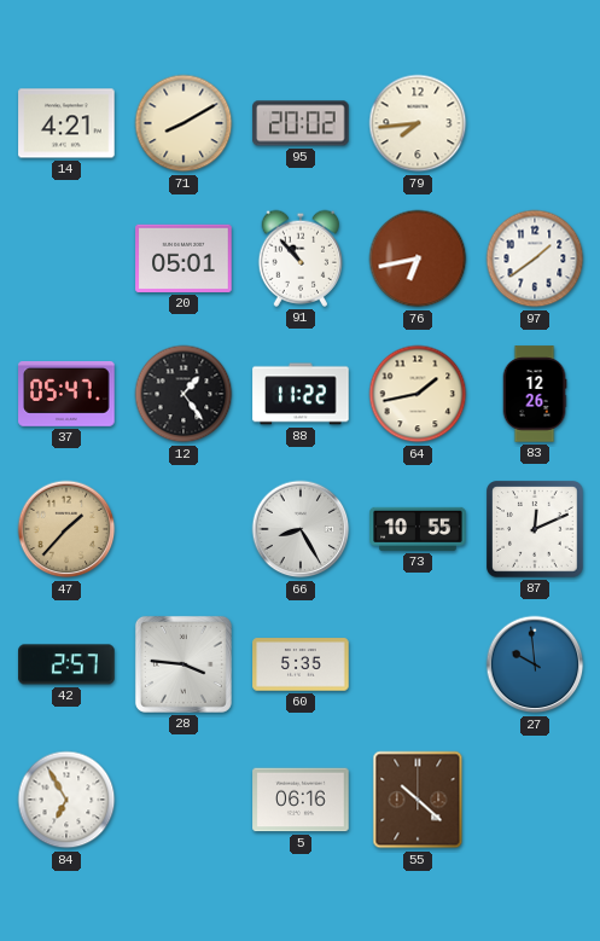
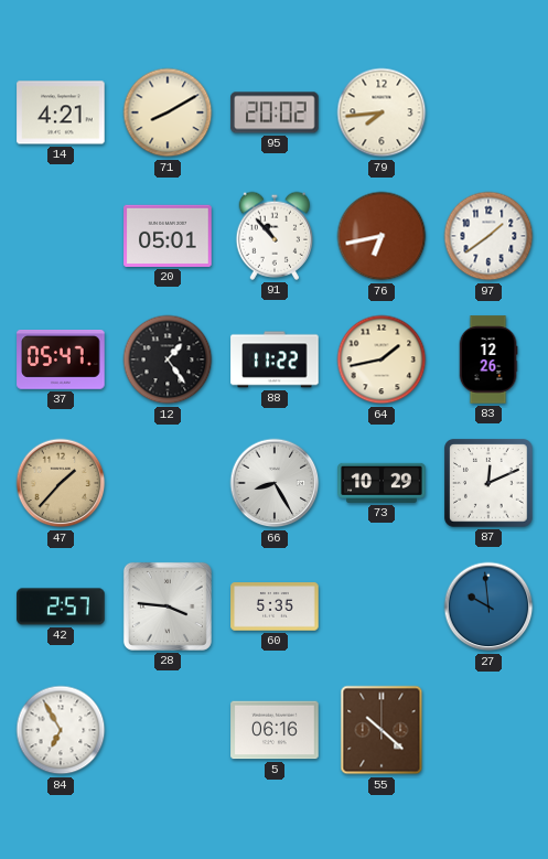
73: 10:55 -> 10:29
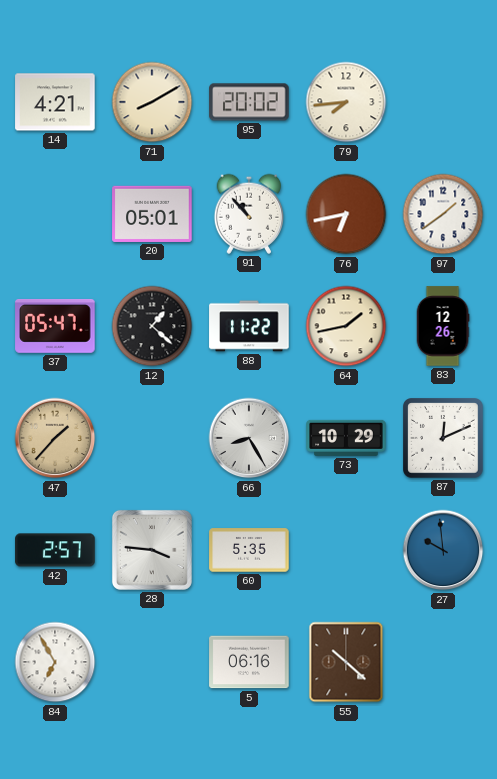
12: 1:24 -> 1:22
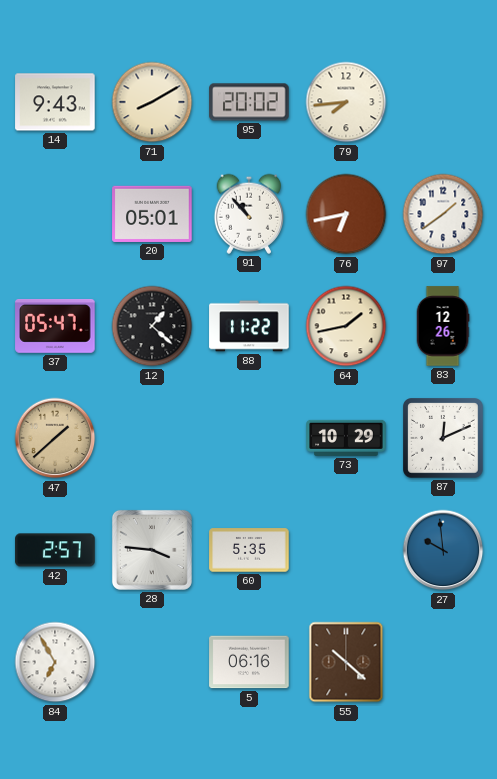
14: 4:21 -> 9:43
47: 1:37 -> 1:38
66: 8:25 -> none
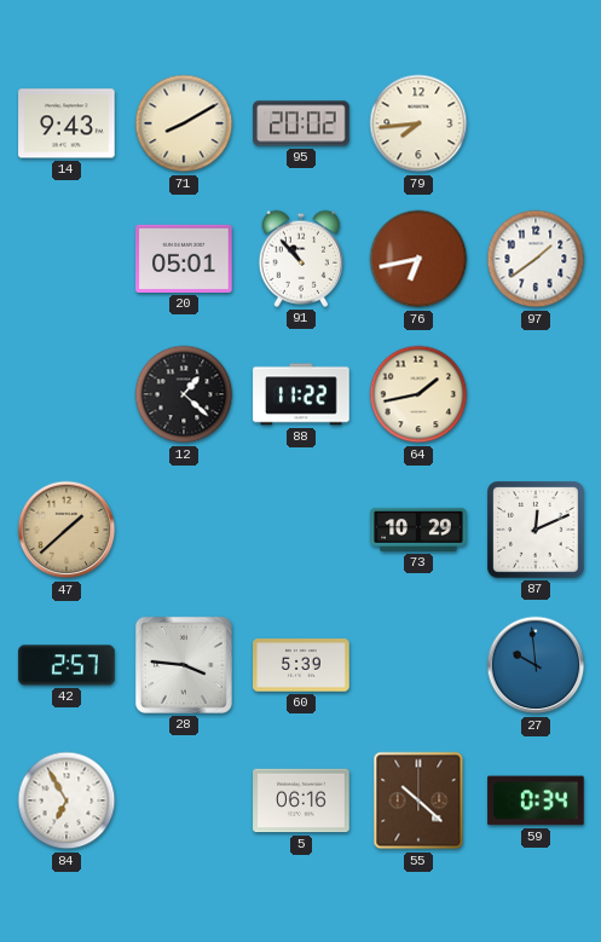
37: 05:47 -> none
83: 12:26 -> none
60: 5:35 -> 5:39
59: none -> 0:34
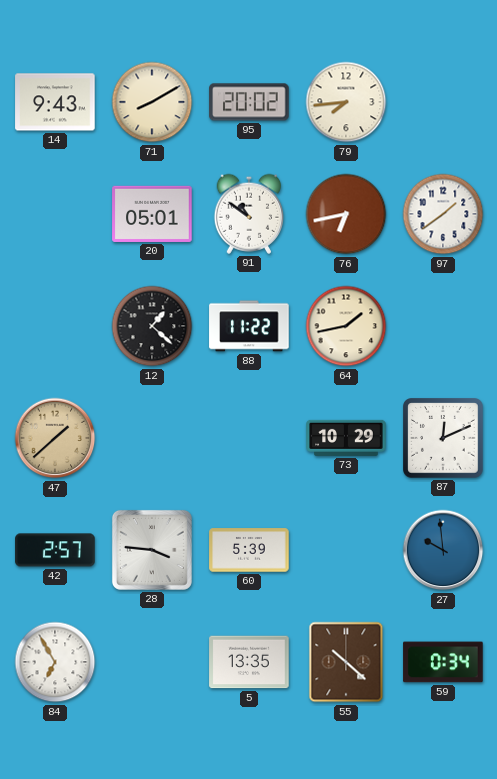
91: 10:53 -> 10:51
5: 06:16 -> 13:35
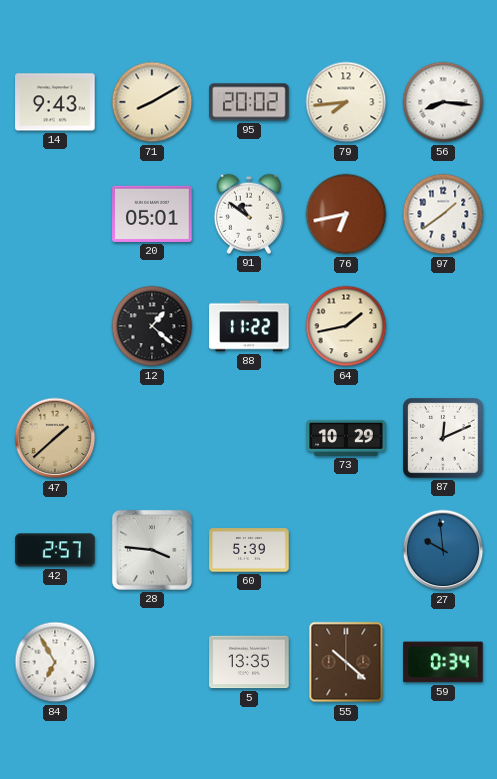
56: none -> 8:16
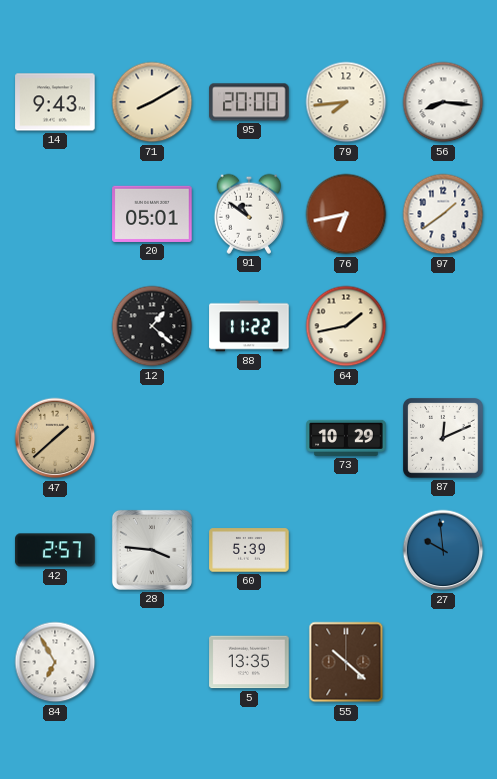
95: 20:02 -> 20:00
59: 0:34 -> none
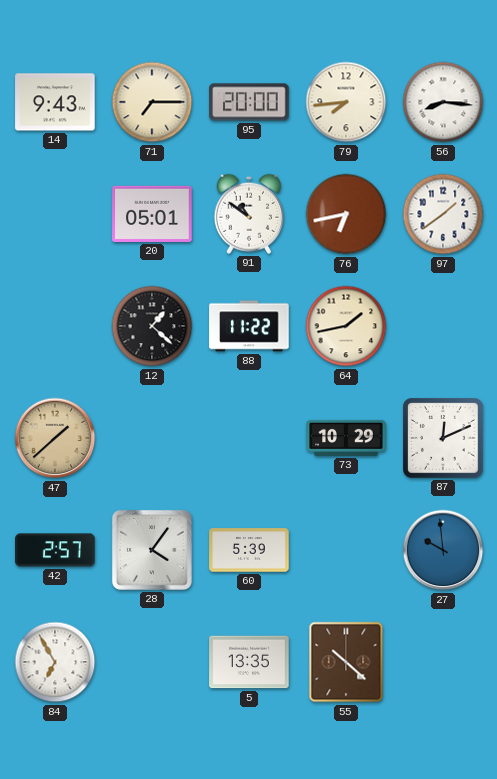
71: 8:10 -> 7:15
28: 3:46 -> 4:06
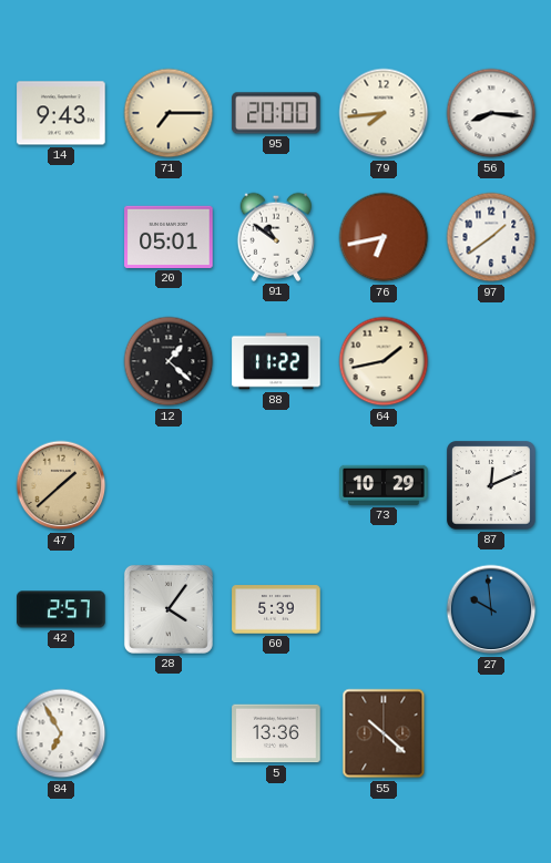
5: 13:35 -> 13:36
